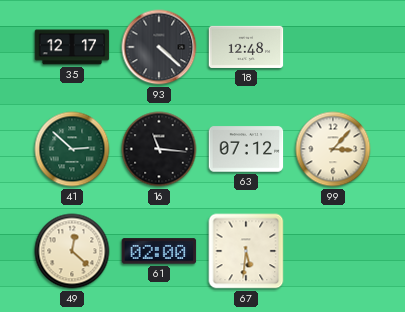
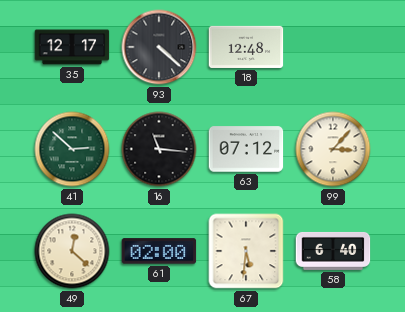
58: none -> 6:40
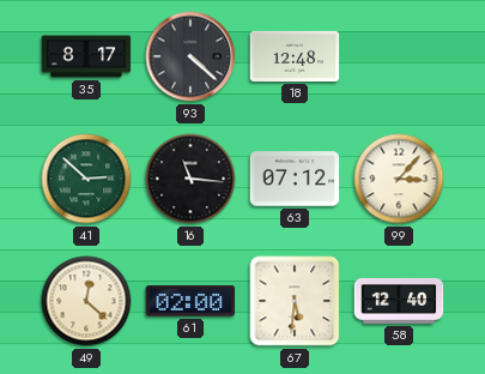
35: 12:17 -> 8:17
58: 6:40 -> 12:40
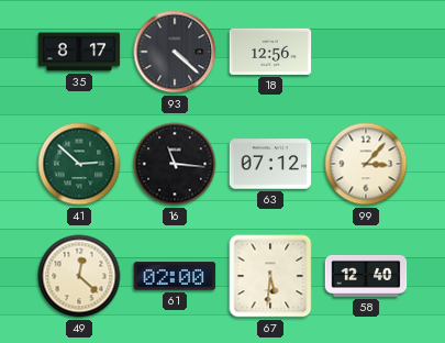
18: 12:48 -> 12:56
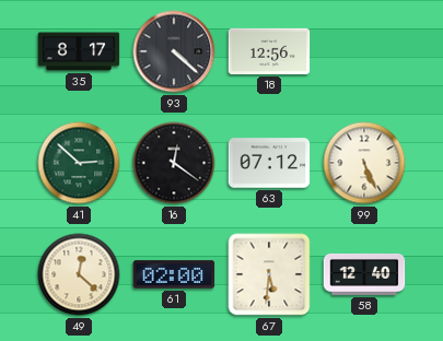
16: 11:16 -> 12:21
99: 3:07 -> 5:26
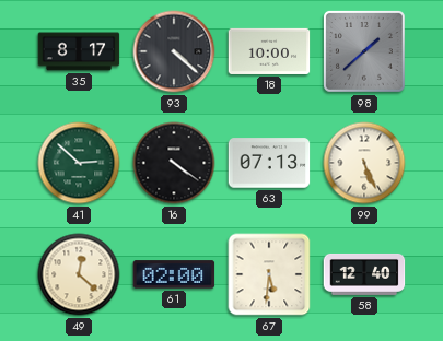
18: 12:56 -> 10:00
98: none -> 1:38
16: 12:21 -> 4:21
63: 07:12 -> 07:13
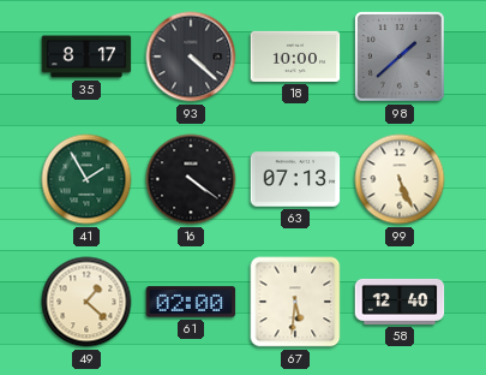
41: 2:52 -> 1:55
49: 12:22 -> 1:22
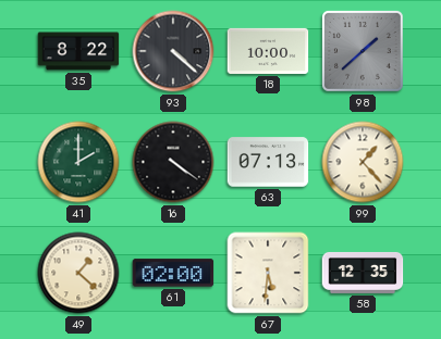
35: 8:17 -> 8:22
41: 1:55 -> 2:00
99: 5:26 -> 1:23
58: 12:40 -> 12:35
